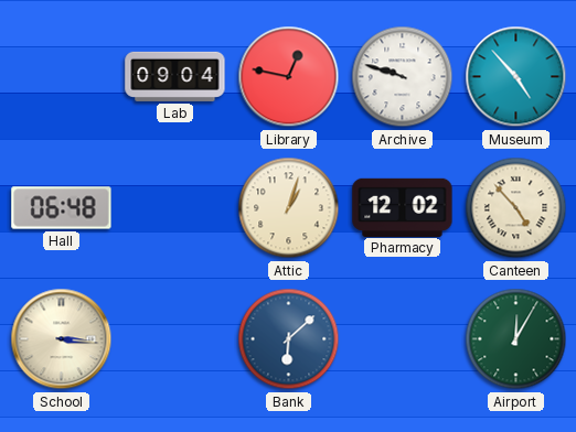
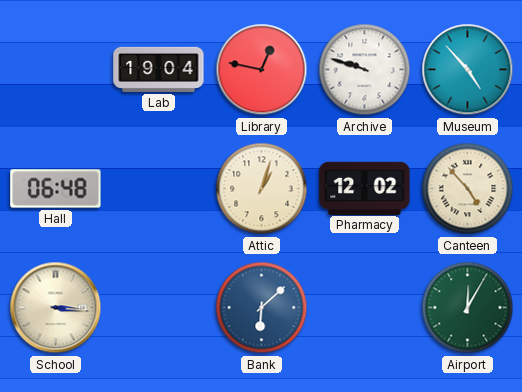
Lab: 09:04 -> 19:04
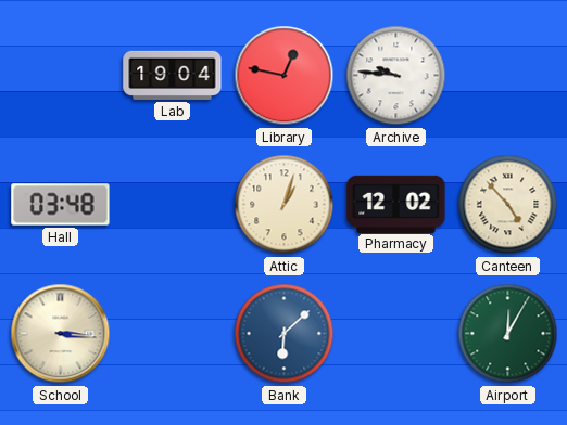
Archive: 9:48 -> 9:46
Museum: 4:53 -> none
Hall: 06:48 -> 03:48
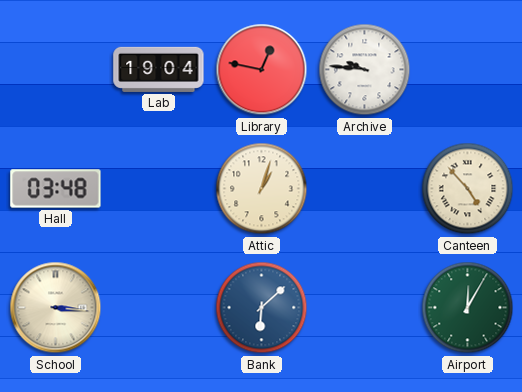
Pharmacy: 12:02 -> none
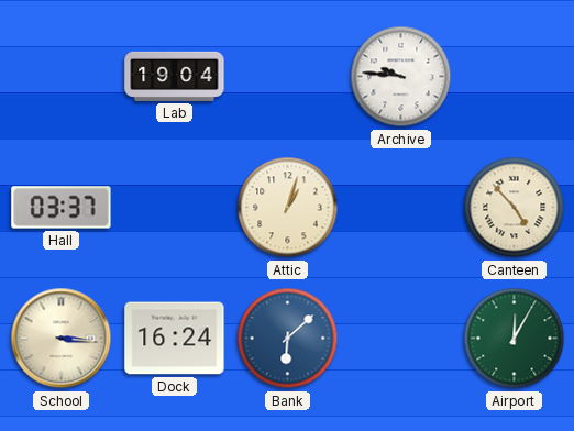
Library: 12:47 -> none
Hall: 03:48 -> 03:37
Dock: none -> 16:24
